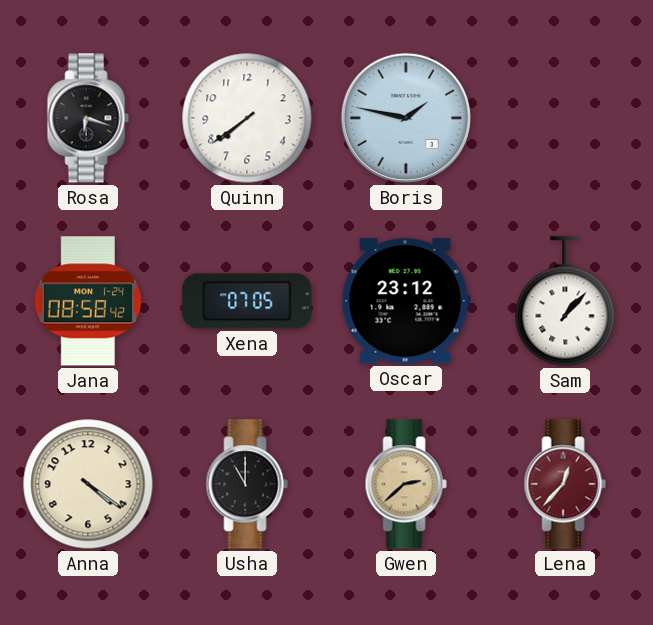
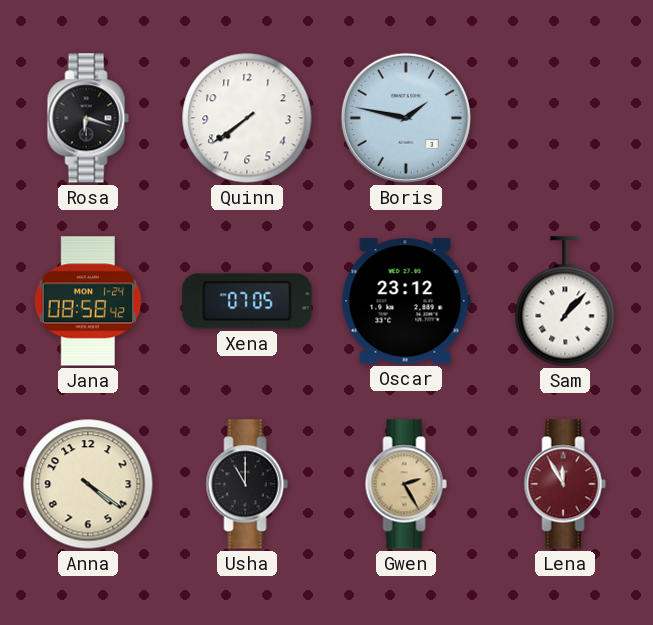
Gwen: 2:38 -> 2:25
Lena: 12:37 -> 11:55
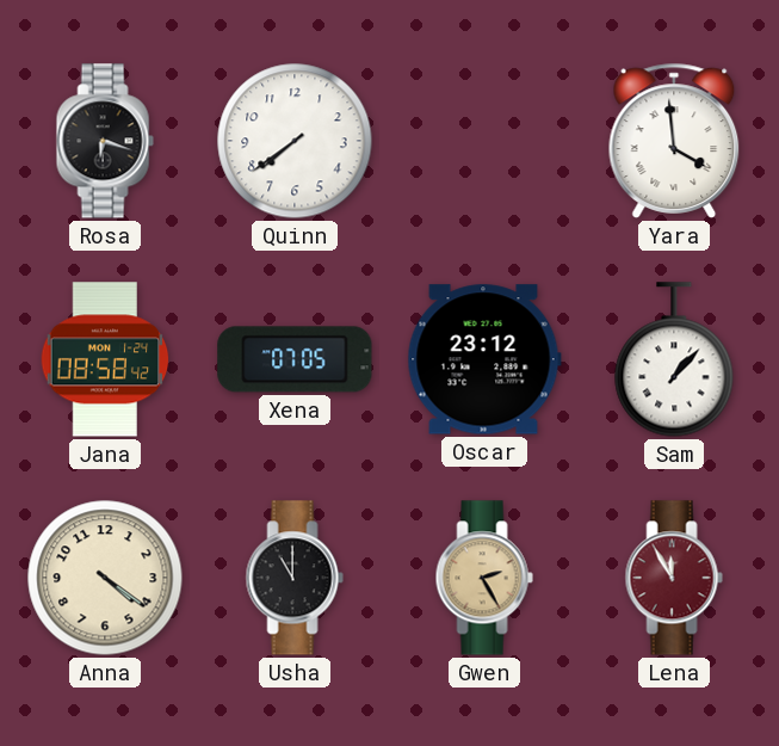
Boris: 1:47 -> none
Yara: none -> 3:59
